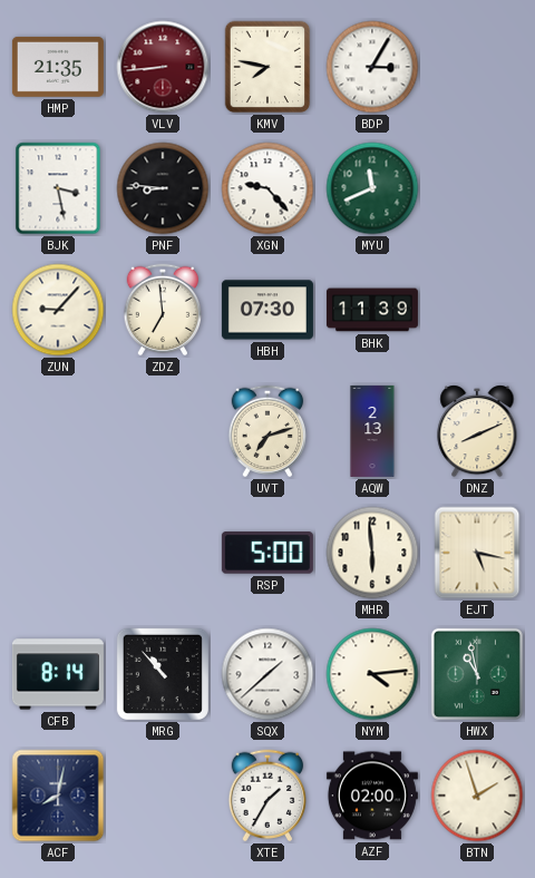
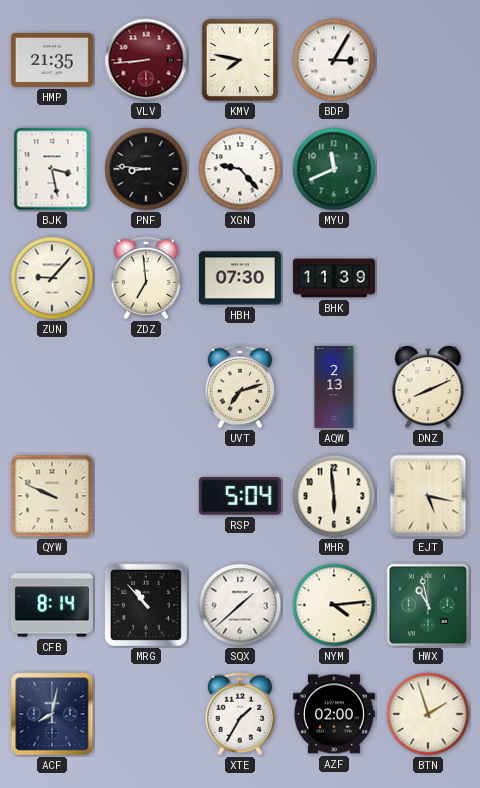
QYW: none -> 9:49
RSP: 5:00 -> 5:04
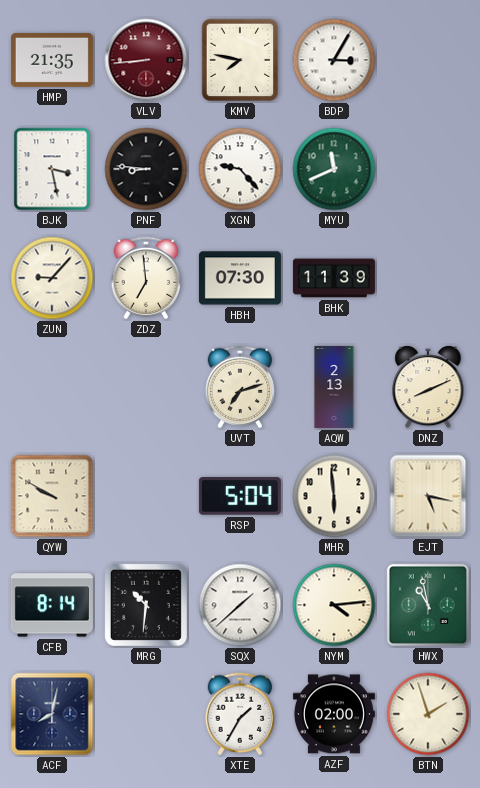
QYW: 9:49 -> 9:50
MRG: 10:53 -> 10:31
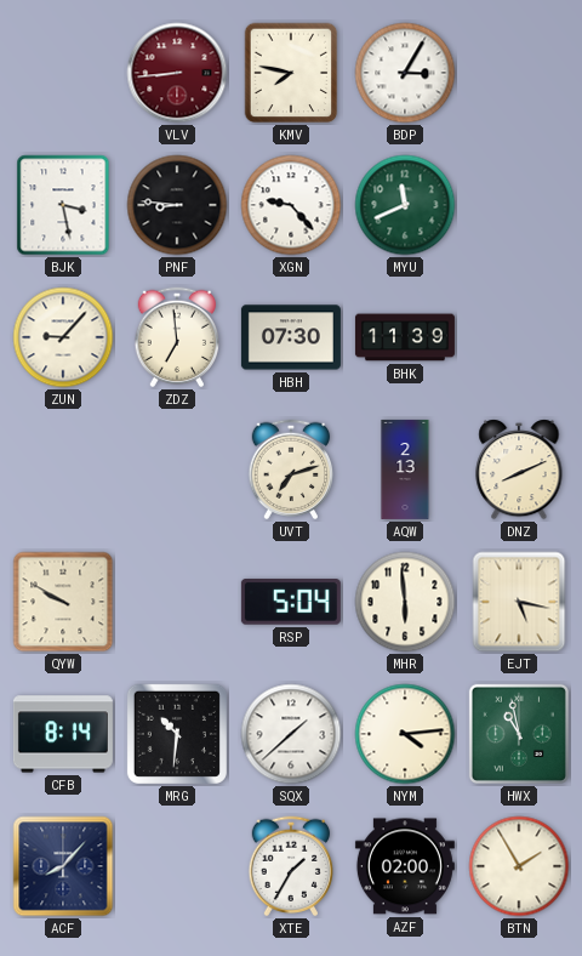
HMP: 21:35 -> none
ACF: 8:02 -> 8:07
BTN: 1:57 -> 1:55
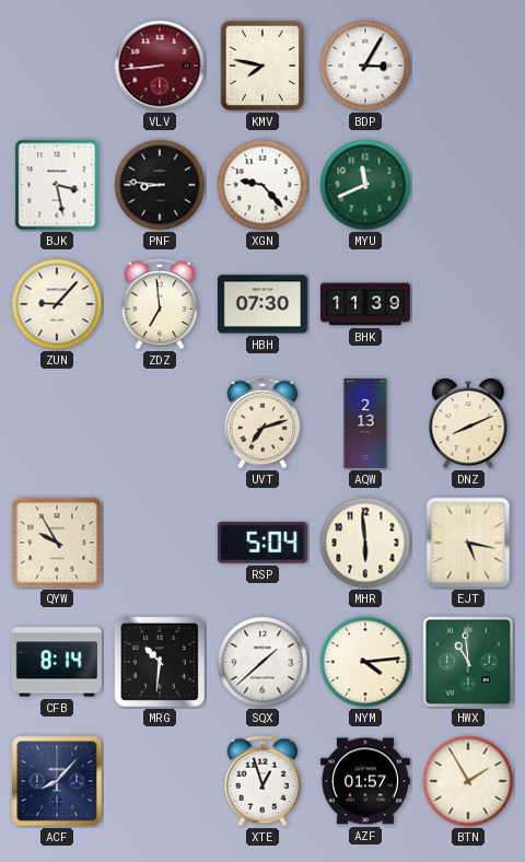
QYW: 9:50 -> 9:55
HWX: 10:58 -> 10:59
XTE: 1:35 -> 12:57
AZF: 02:00 -> 01:57
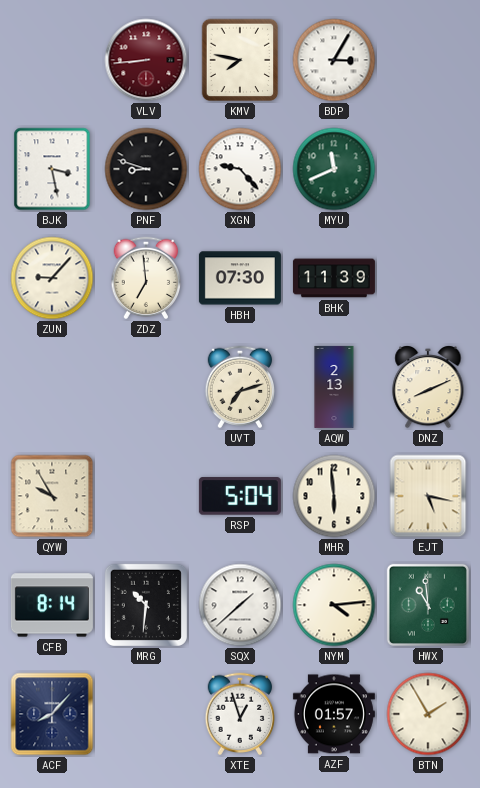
PNF: 8:46 -> 8:48
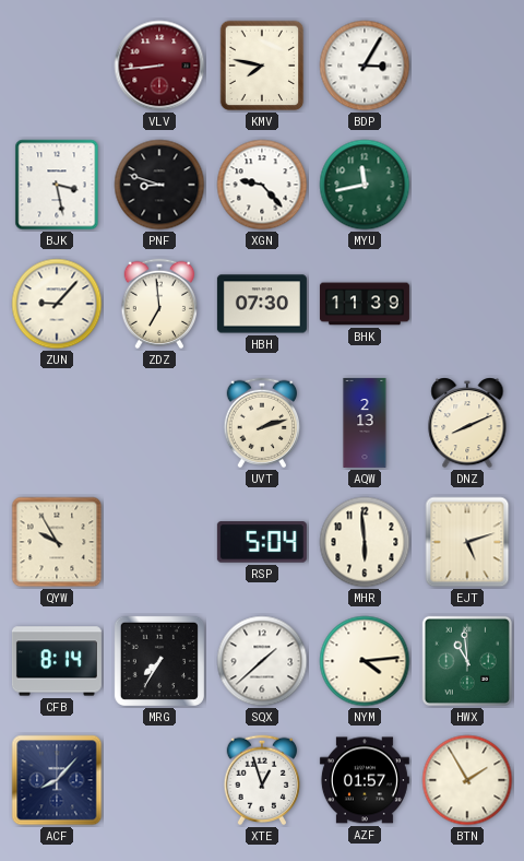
MYU: 11:41 -> 11:43
UVT: 7:12 -> 2:12
EJT: 5:17 -> 5:12
MRG: 10:31 -> 7:35
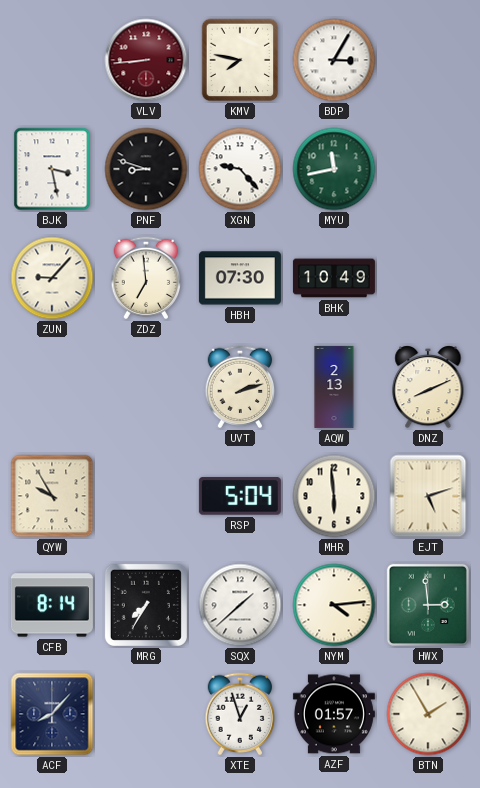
BHK: 11:39 -> 10:49
HWX: 10:59 -> 2:59
